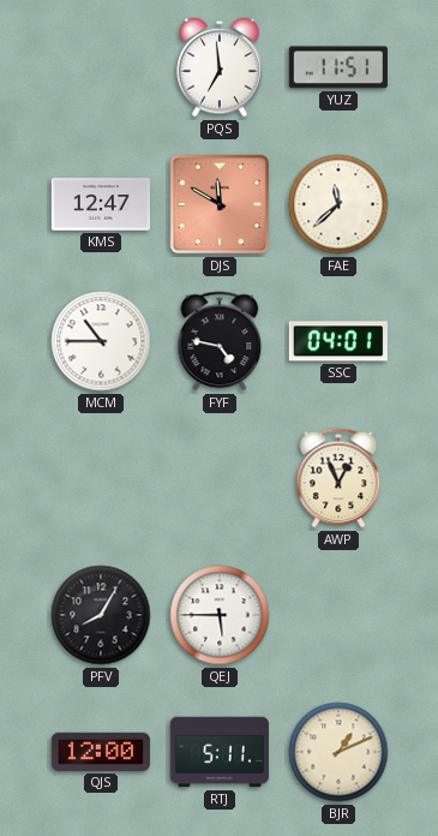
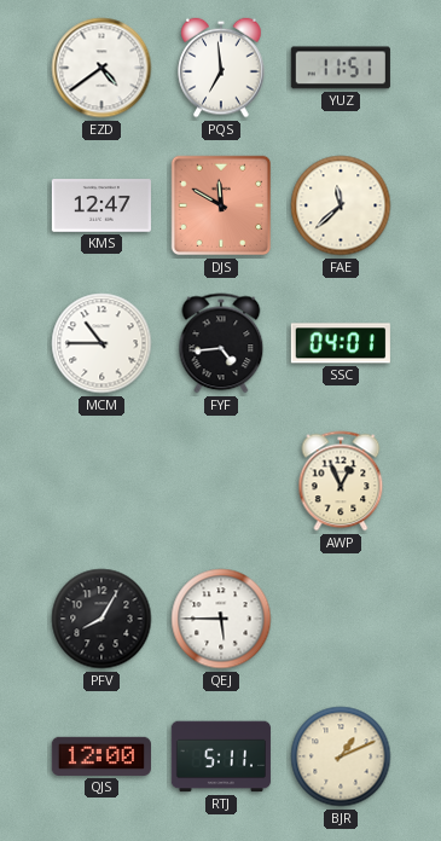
EZD: none -> 4:39
FYF: 4:47 -> 4:44
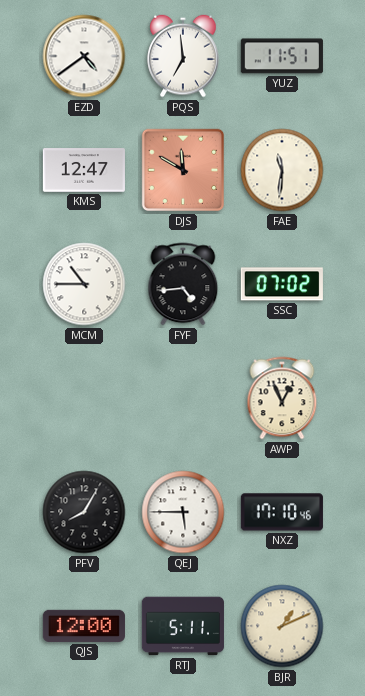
FAE: 11:38 -> 11:31
SSC: 04:01 -> 07:02
NXZ: none -> 17:10
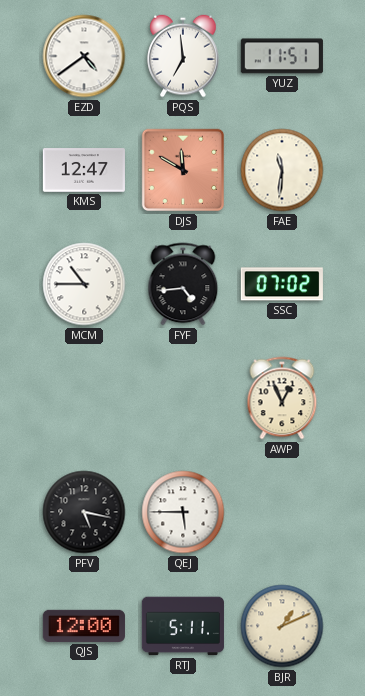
PFV: 8:05 -> 5:17
NXZ: 17:10 -> none
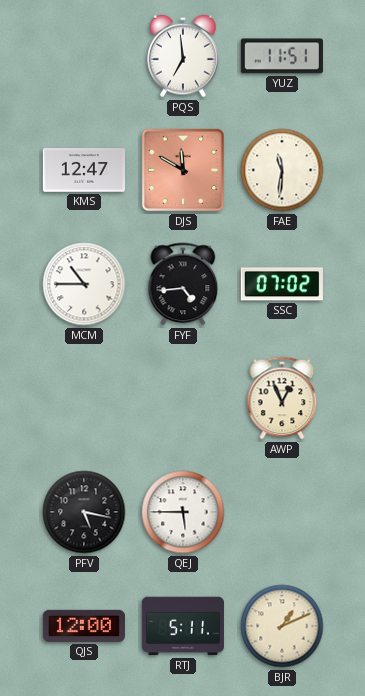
EZD: 4:39 -> none
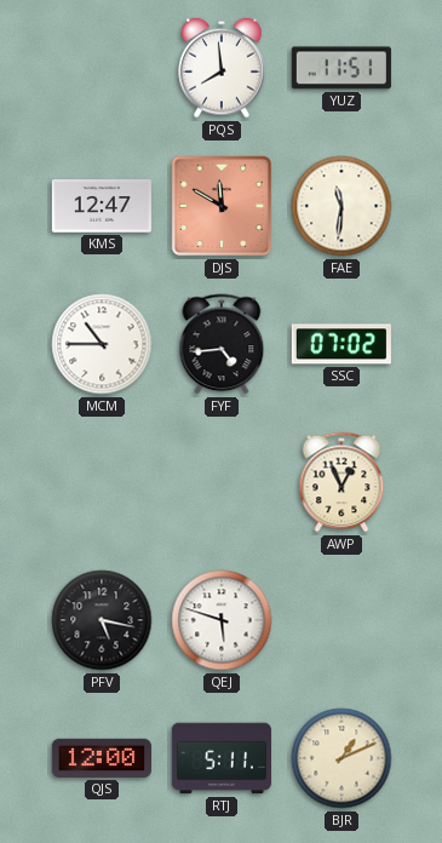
PQS: 6:59 -> 7:59
QEJ: 5:45 -> 5:48
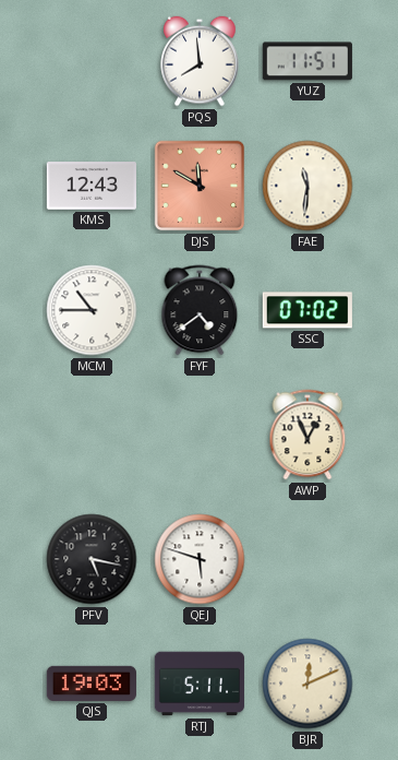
KMS: 12:47 -> 12:43
FYF: 4:44 -> 4:39
QJS: 12:00 -> 19:03
BJR: 1:11 -> 12:11
